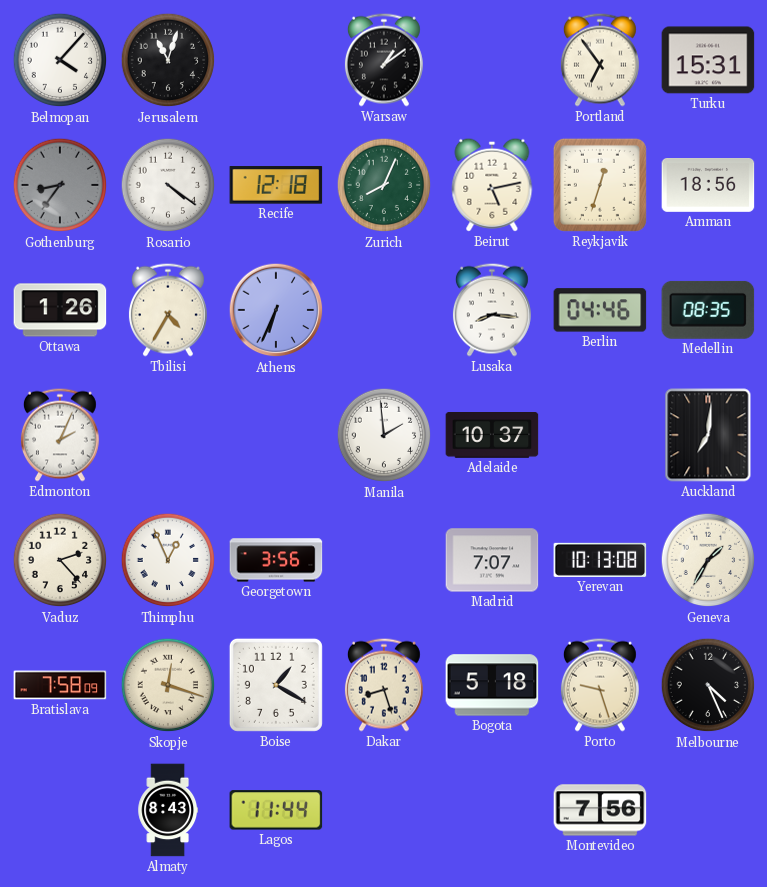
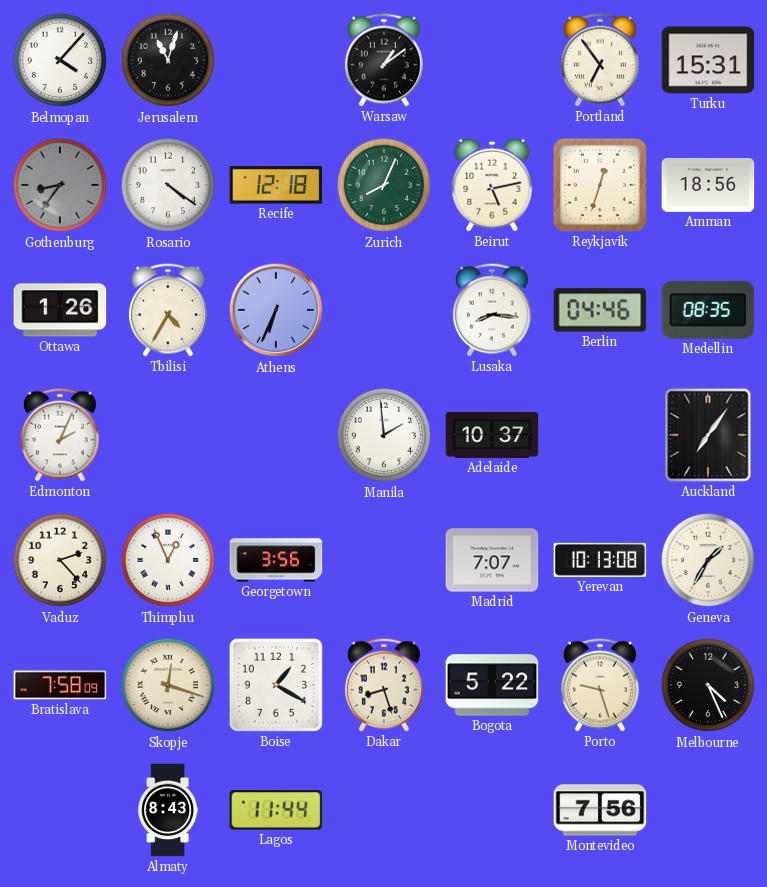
Auckland: 7:01 -> 7:06
Bogota: 5:18 -> 5:22
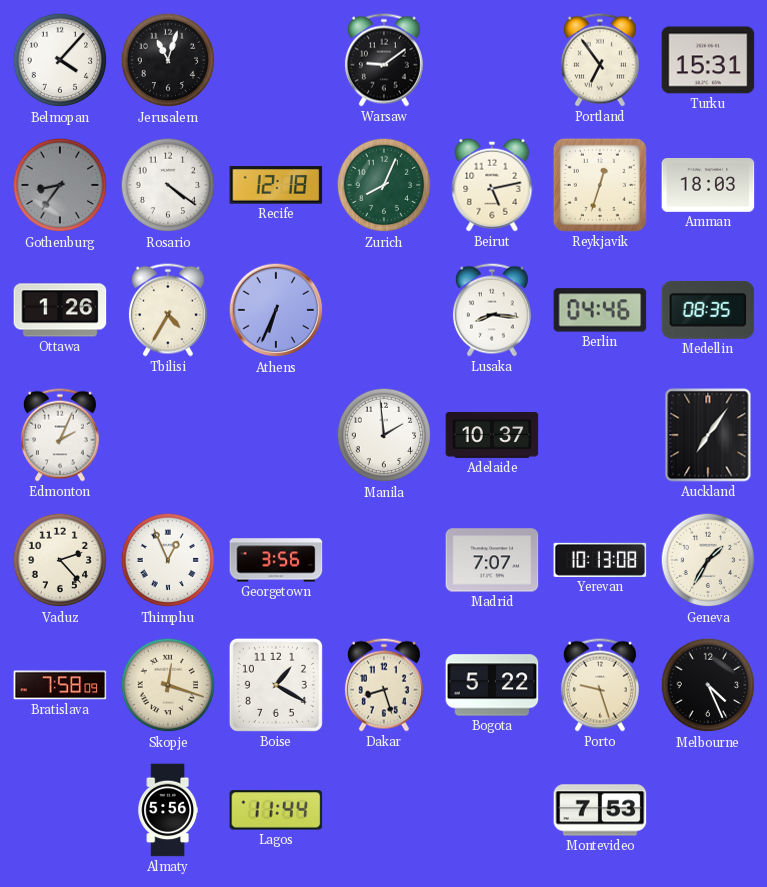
Warsaw: 1:09 -> 9:09
Amman: 18:56 -> 18:03
Almaty: 8:43 -> 5:56
Montevideo: 7:56 -> 7:53
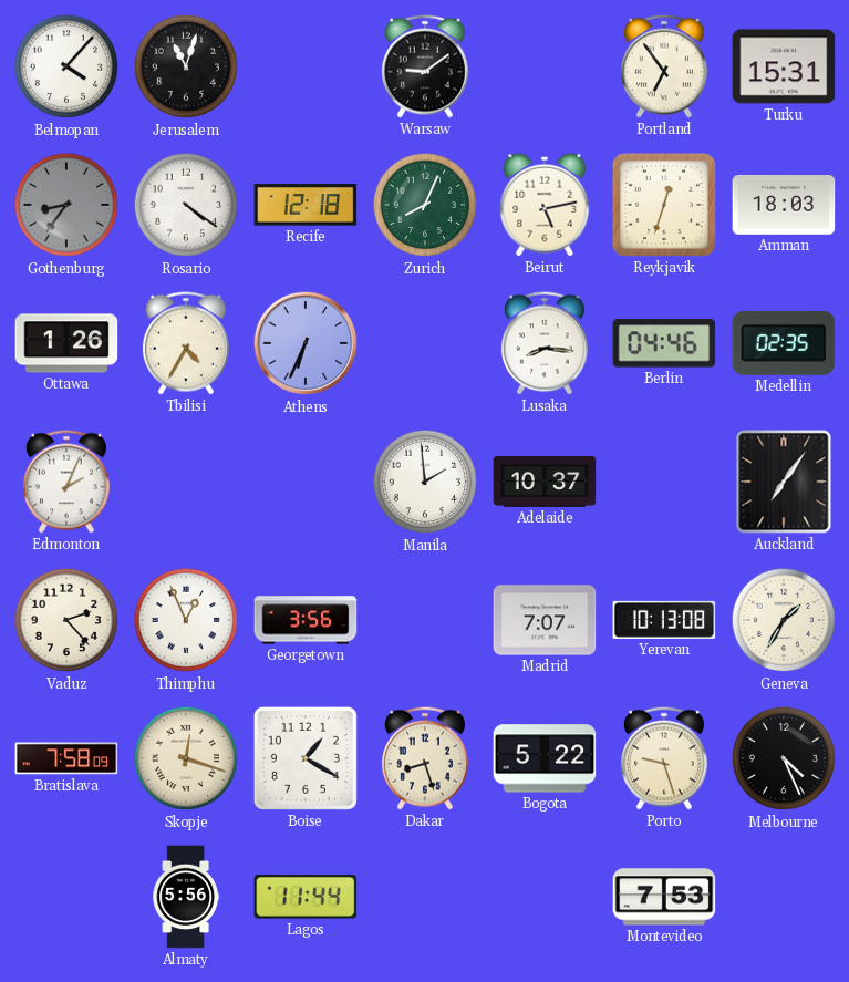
Medellin: 08:35 -> 02:35
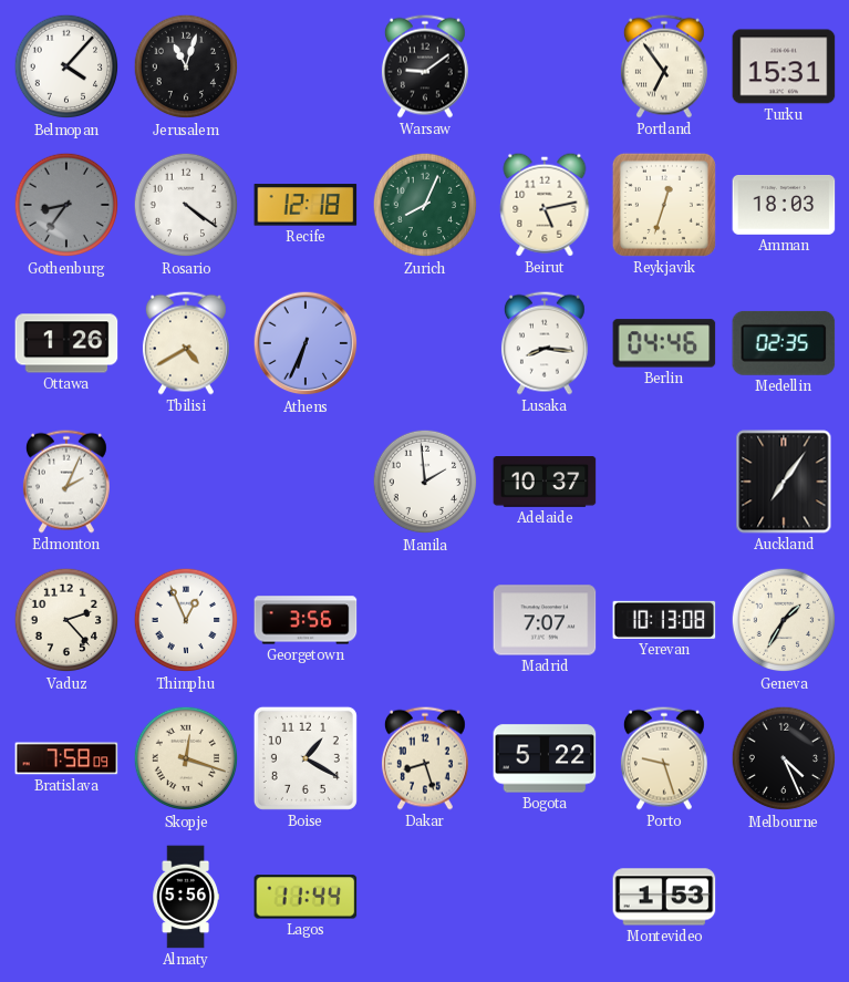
Tbilisi: 4:35 -> 4:40
Montevideo: 7:53 -> 1:53
